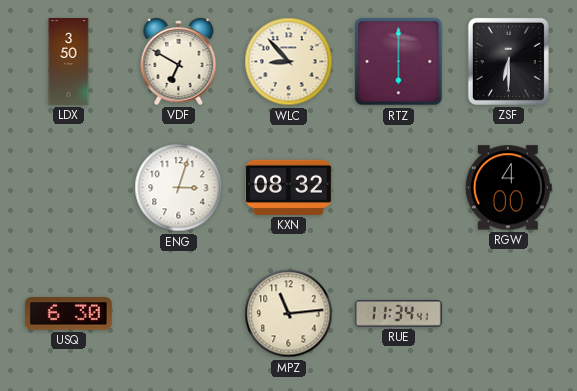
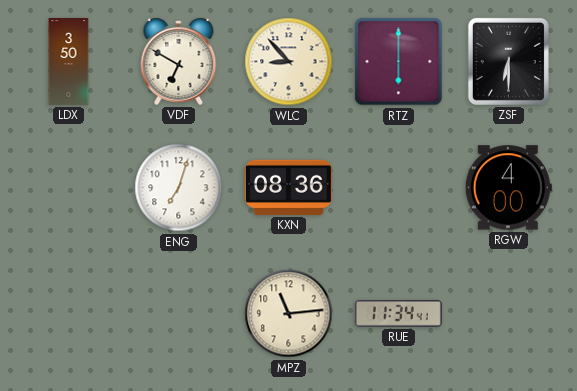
ENG: 3:03 -> 7:03
KXN: 08:32 -> 08:36
USQ: 6:30 -> none
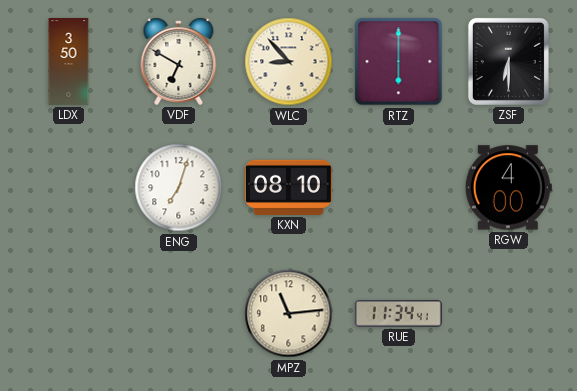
KXN: 08:36 -> 08:10
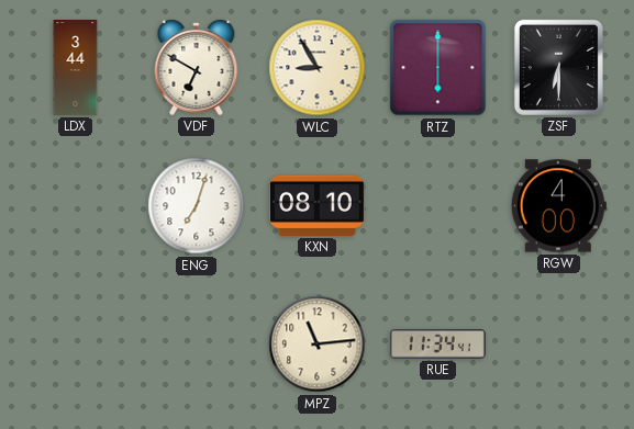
LDX: 3:50 -> 3:44
WLC: 8:53 -> 8:55
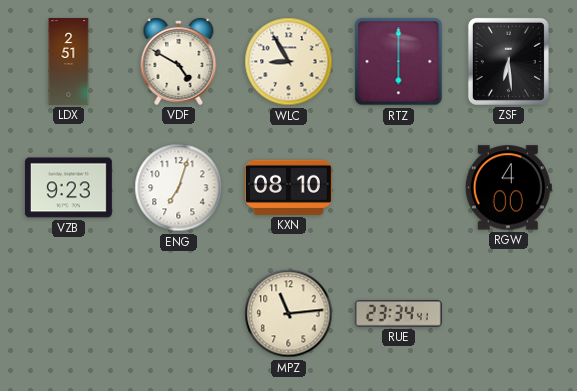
LDX: 3:44 -> 2:51
VDF: 6:50 -> 4:50
ZSF: 6:30 -> 6:29
VZB: none -> 9:23
RUE: 11:34 -> 23:34
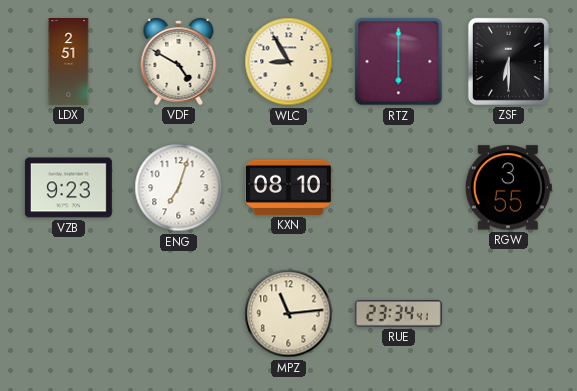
ZSF: 6:29 -> 6:30
RGW: 4:00 -> 3:55
